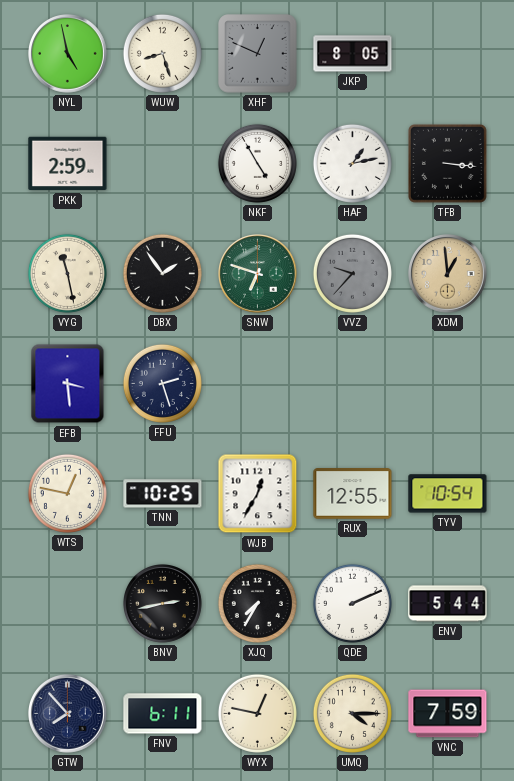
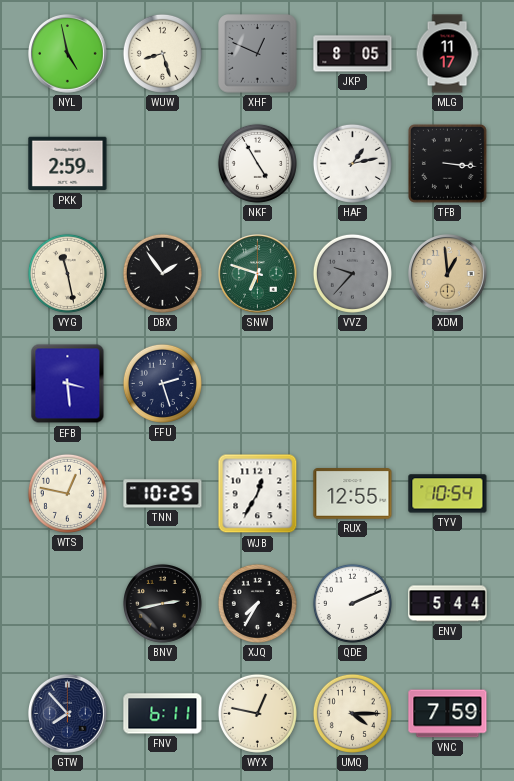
MLG: none -> 11:17
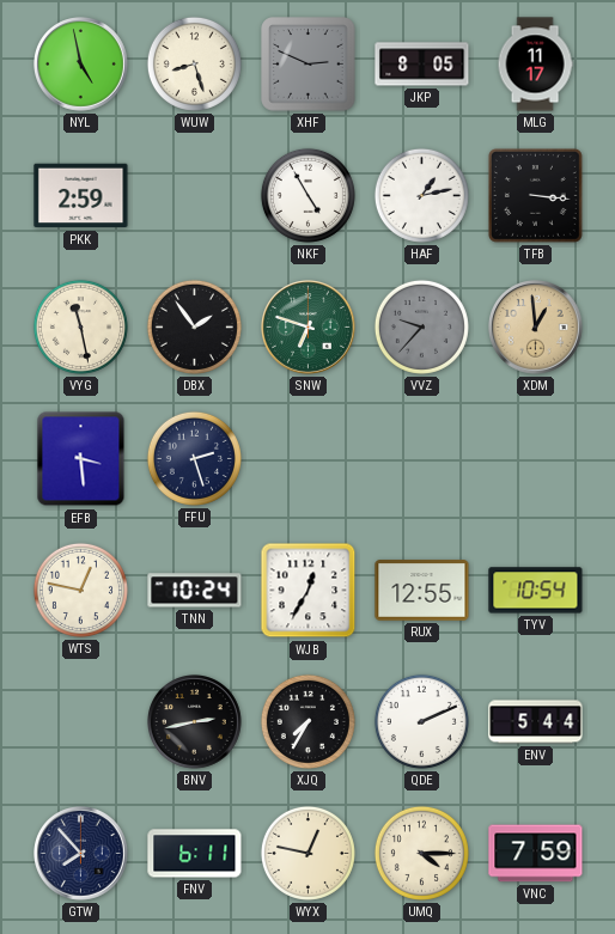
XHF: 12:49 -> 2:49
TNN: 10:25 -> 10:24
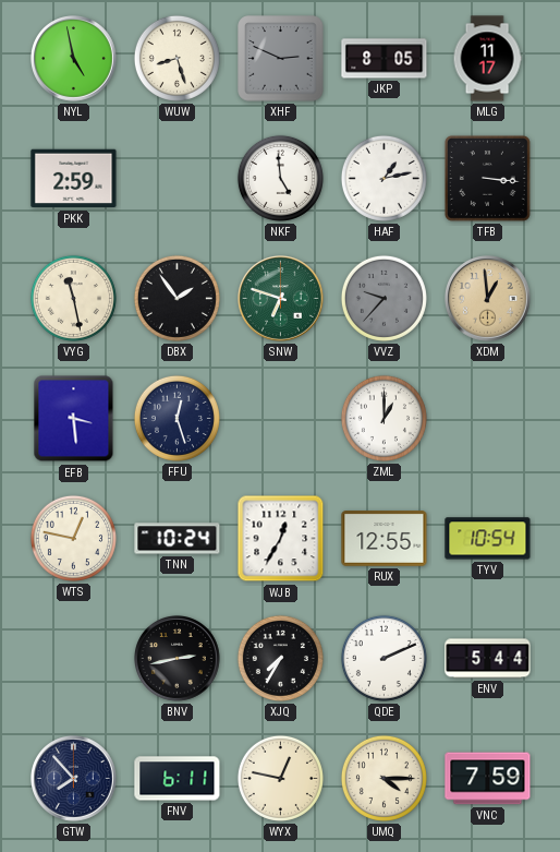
NKF: 4:55 -> 4:59
FFU: 2:27 -> 12:27
ZML: none -> 1:00
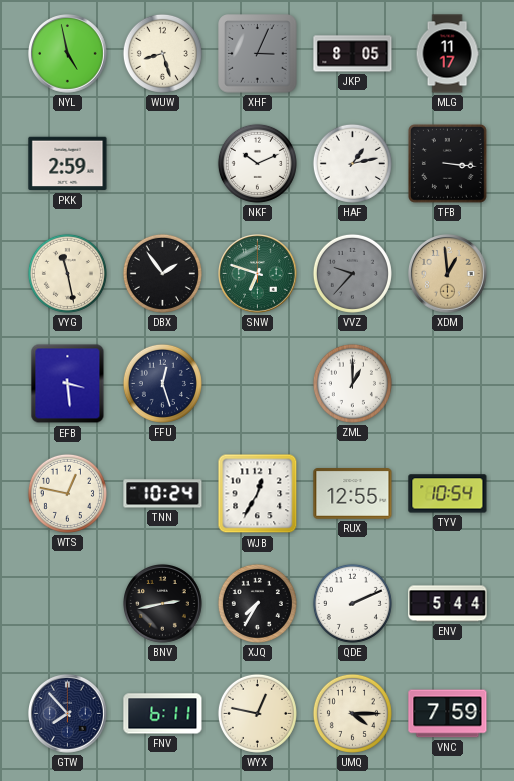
XHF: 2:49 -> 3:04
NKF: 4:59 -> 10:11
